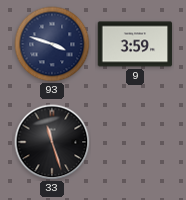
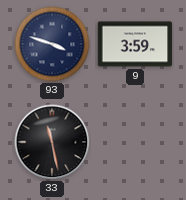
33: 11:27 -> 11:28
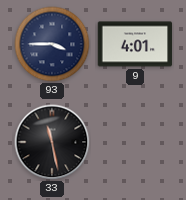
93: 3:48 -> 3:45
9: 3:59 -> 4:01
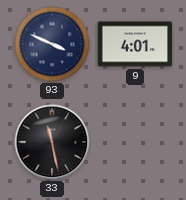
93: 3:45 -> 3:49
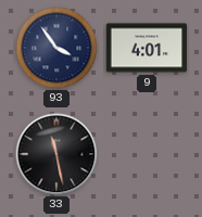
93: 3:49 -> 3:54
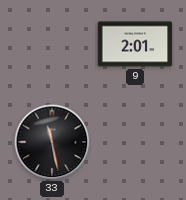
93: 3:54 -> none
9: 4:01 -> 2:01
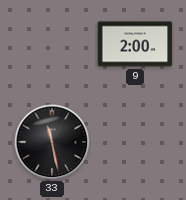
9: 2:01 -> 2:00
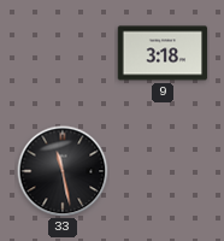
9: 2:00 -> 3:18
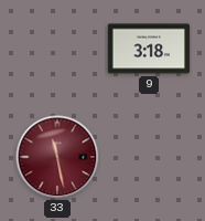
33 dial: black -> burgundy
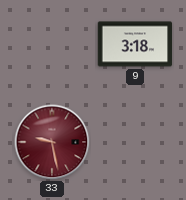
33: 11:28 -> 9:28
